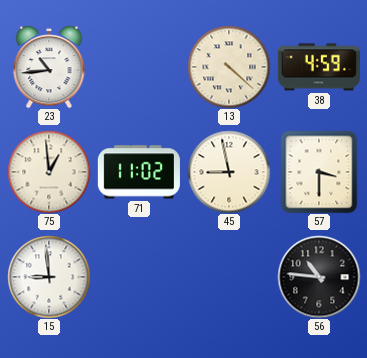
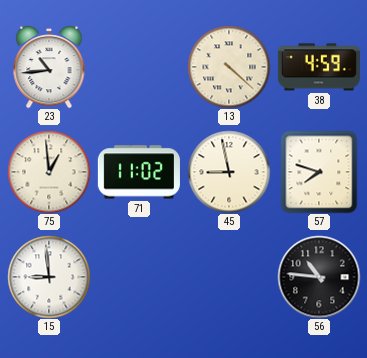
57: 3:30 -> 7:48
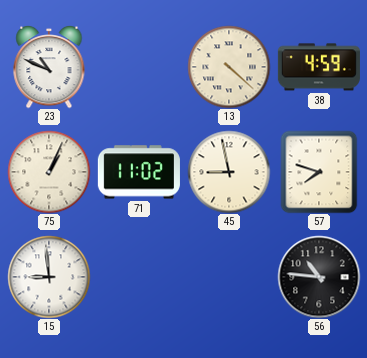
23: 10:44 -> 10:49
75: 12:59 -> 1:04
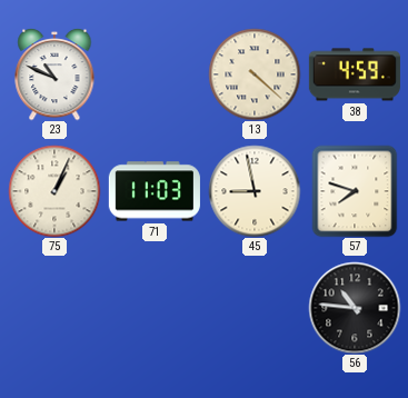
71: 11:02 -> 11:03
15: 8:59 -> none
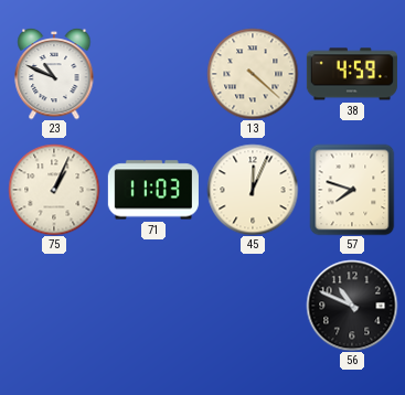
45: 8:58 -> 12:04
56: 10:46 -> 10:49
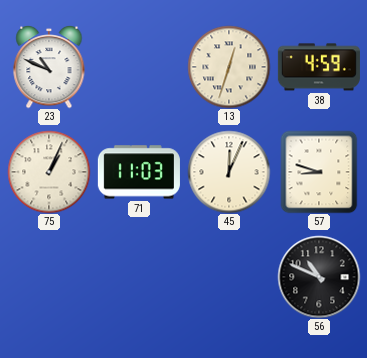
13: 4:22 -> 12:33
57: 7:48 -> 8:48
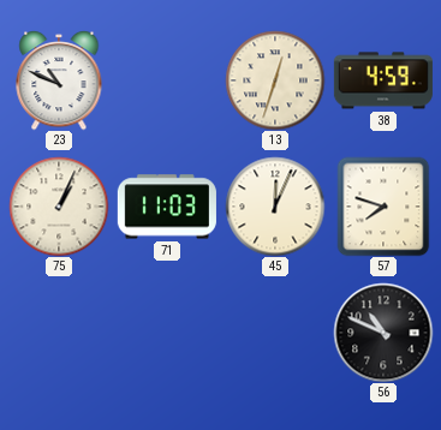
57: 8:48 -> 7:48
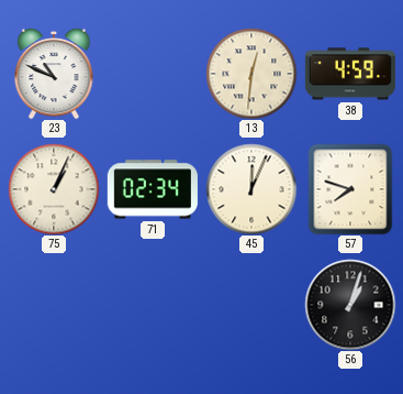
13: 12:33 -> 12:31
71: 11:03 -> 02:34
56: 10:49 -> 1:03
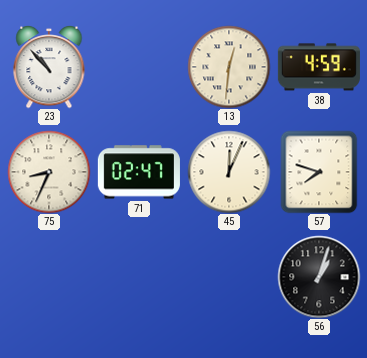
23: 10:49 -> 10:53
75: 1:04 -> 8:34
71: 02:34 -> 02:47
